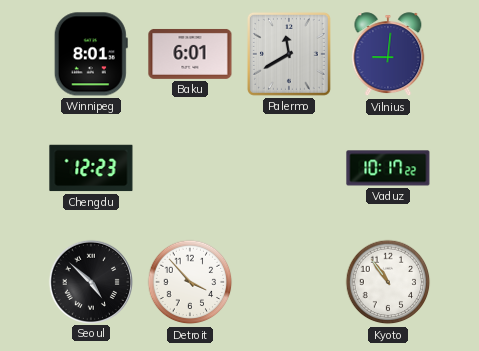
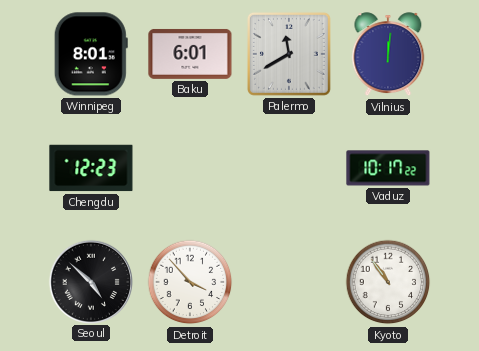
Vilnius: 9:01 -> 12:01
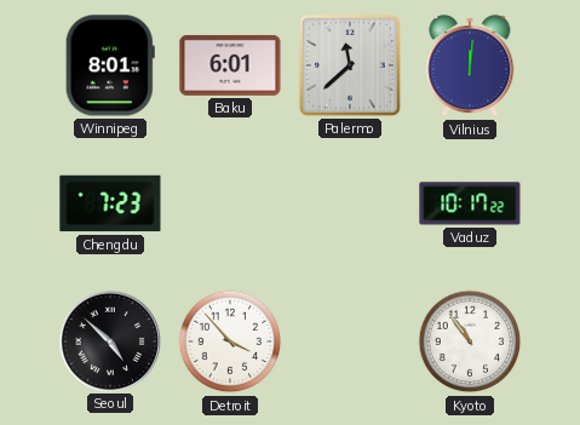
Palermo: 11:40 -> 11:38
Chengdu: 12:23 -> 7:23
